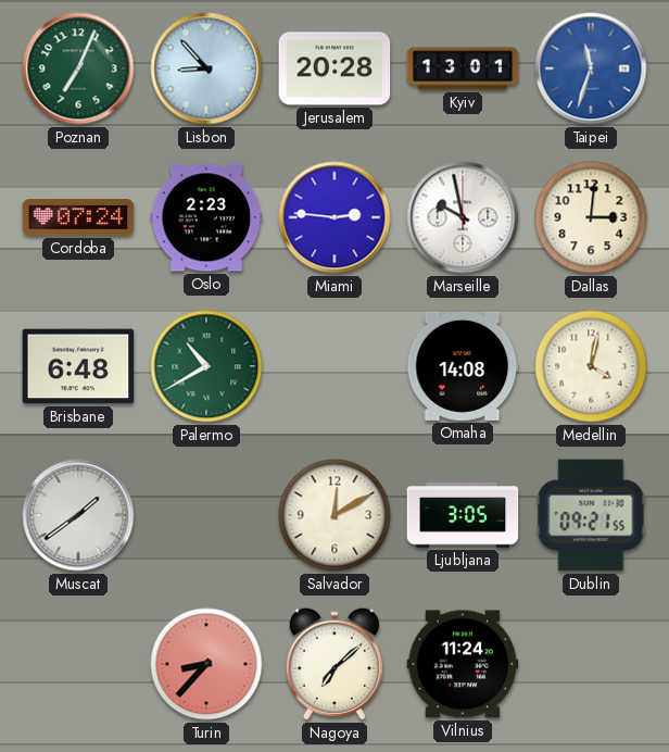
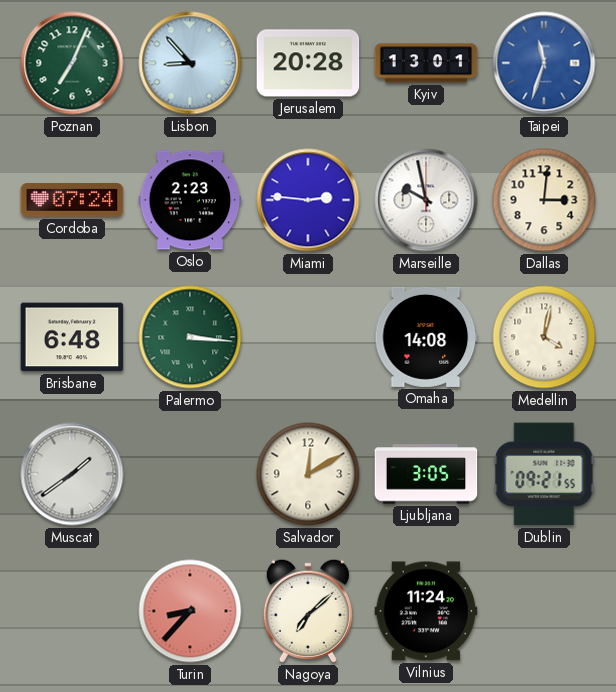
Palermo: 10:40 -> 3:16
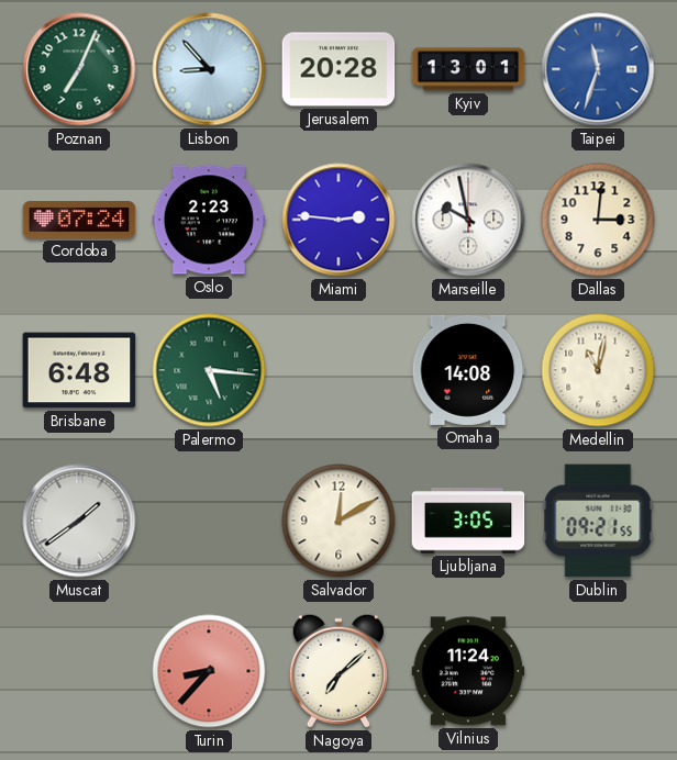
Palermo: 3:16 -> 5:16
Medellin: 4:02 -> 11:02
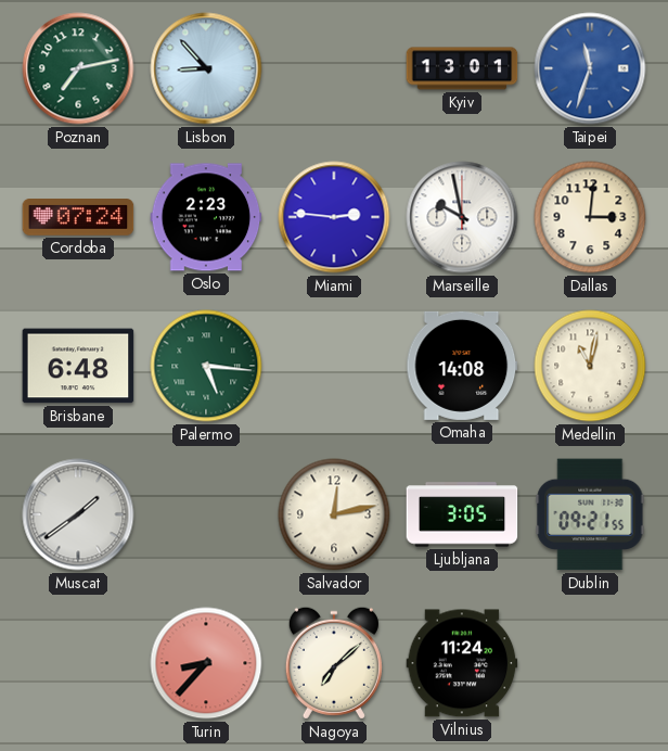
Poznan: 7:04 -> 7:13
Jerusalem: 20:28 -> none
Salvador: 12:10 -> 12:13
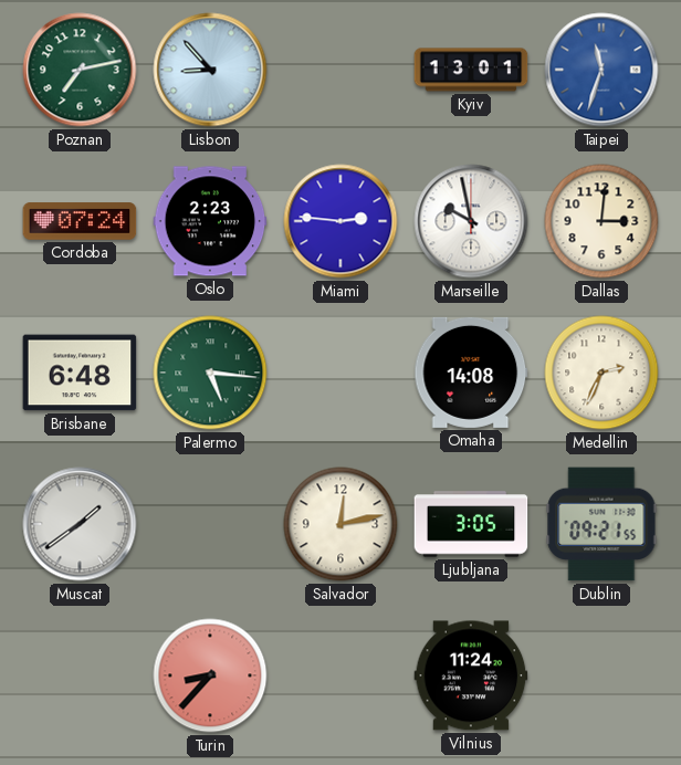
Medellin: 11:02 -> 2:34
Nagoya: 7:08 -> none
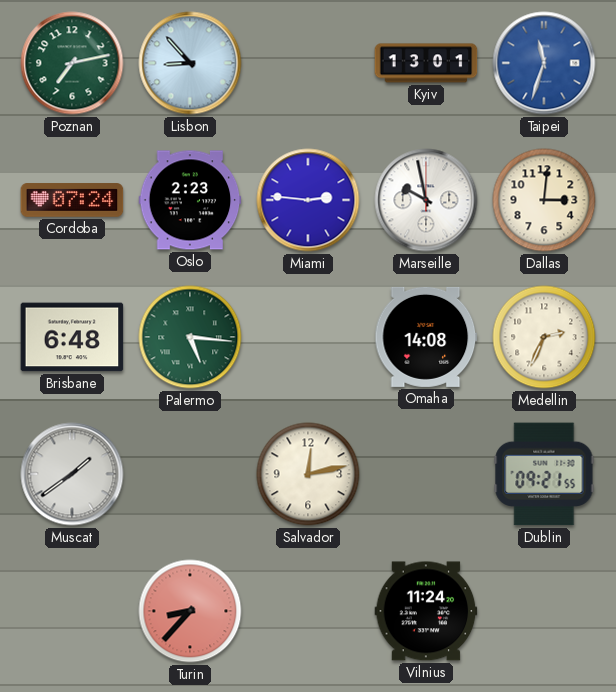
Ljubljana: 3:05 -> none
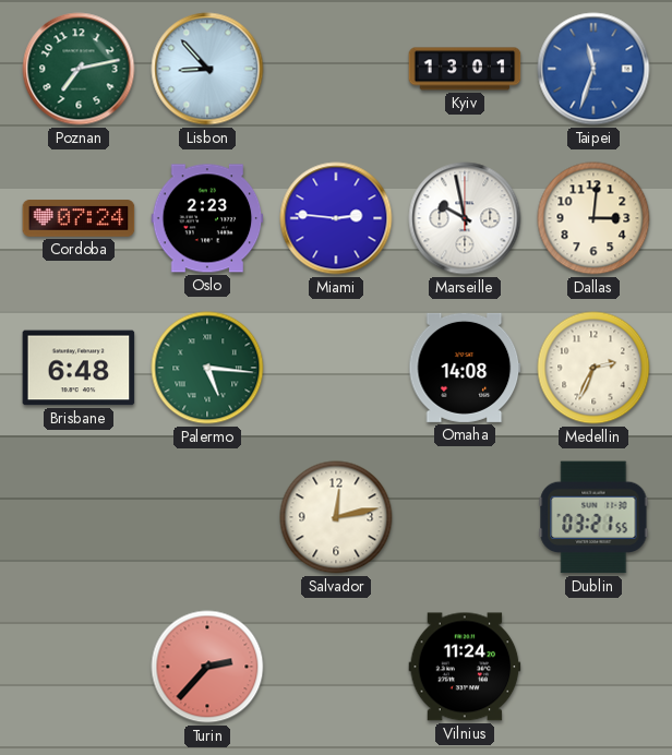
Muscat: 1:39 -> none
Dublin: 09:21 -> 03:21
Turin: 8:37 -> 2:37
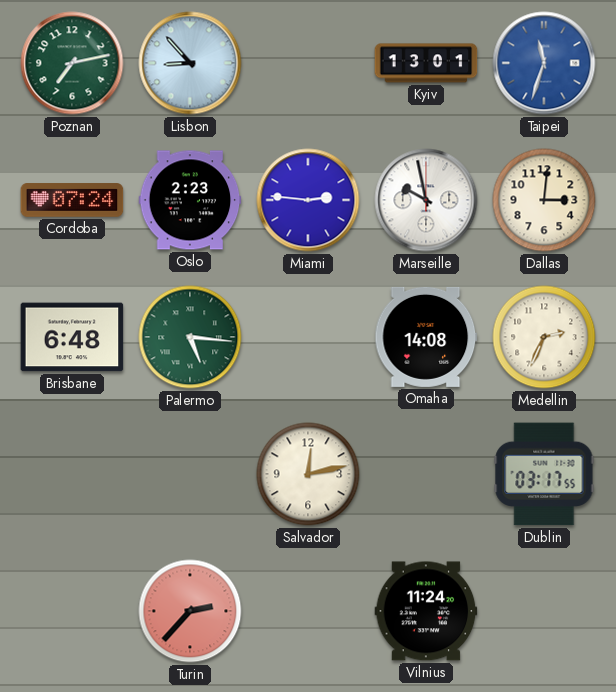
Dublin: 03:21 -> 03:17
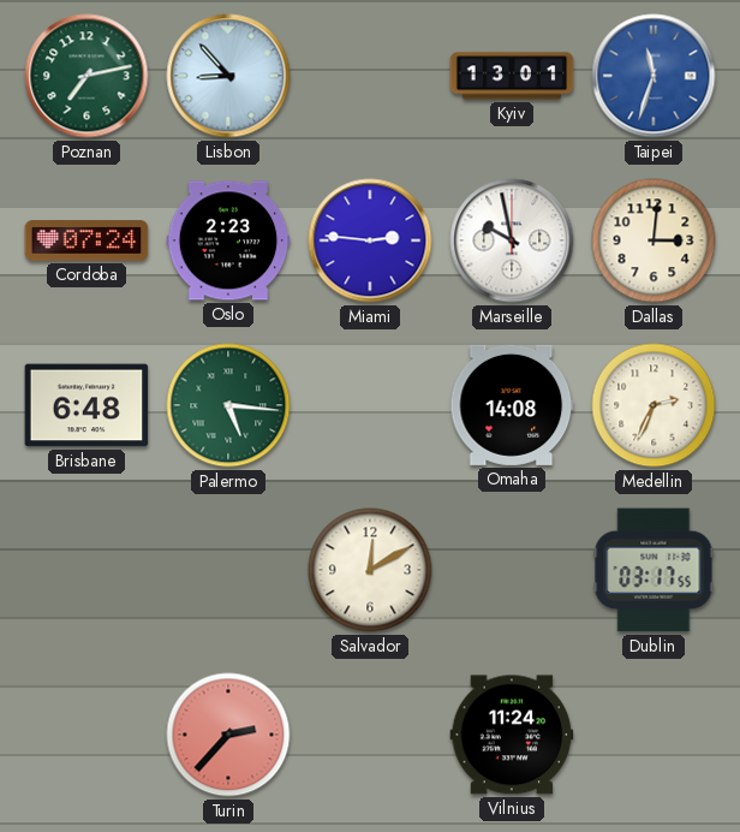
Salvador: 12:13 -> 12:10
